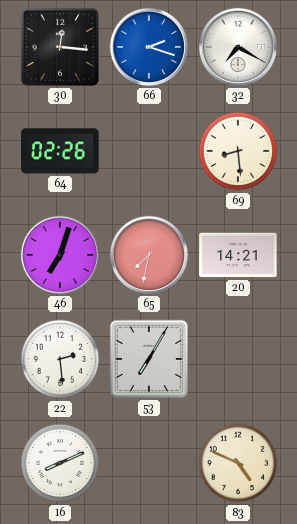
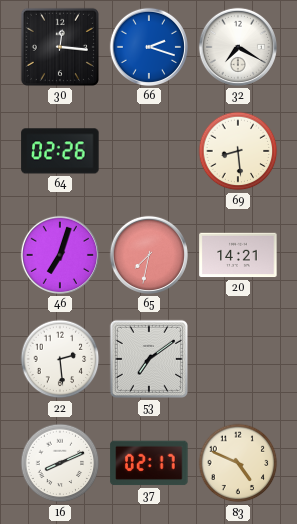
53: 7:05 -> 7:09
37: none -> 02:17
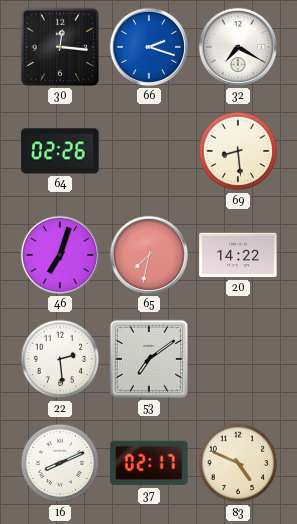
20: 14:21 -> 14:22
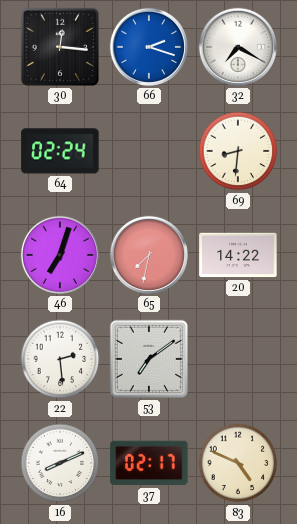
64: 02:26 -> 02:24
69: 8:29 -> 8:31
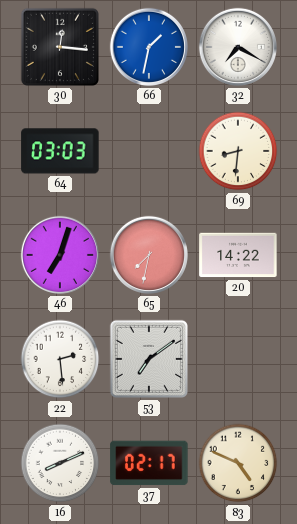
66: 2:18 -> 1:32
64: 02:24 -> 03:03
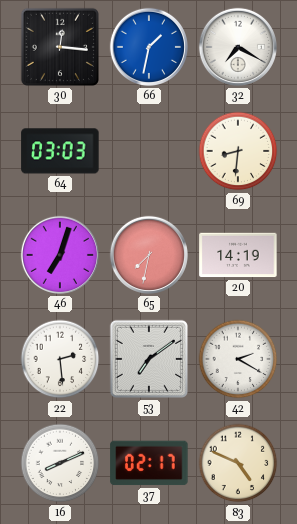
20: 14:22 -> 14:19
42: none -> 2:20
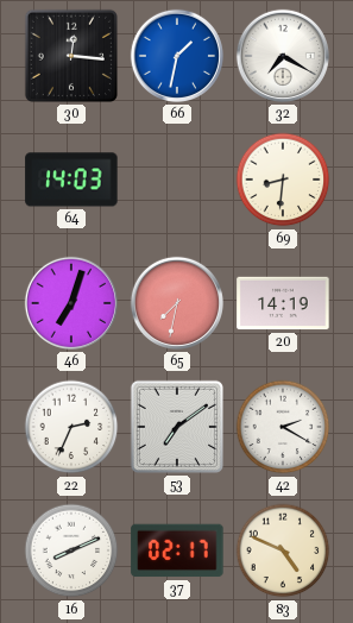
64: 03:03 -> 14:03
22: 2:29 -> 2:34
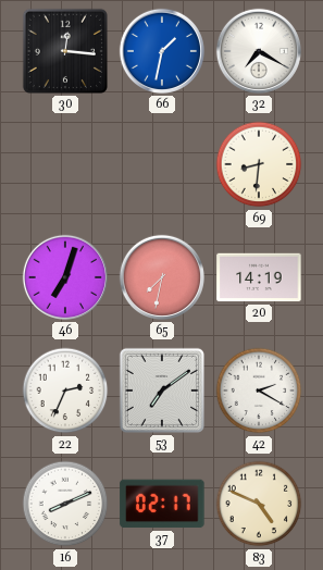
64: 14:03 -> none
